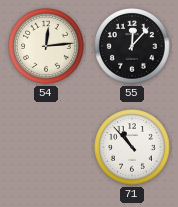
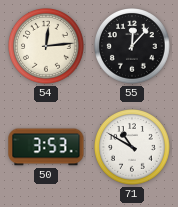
50: none -> 3:53
71: 10:53 -> 10:50
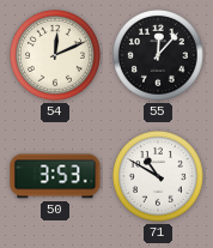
54: 12:14 -> 12:11
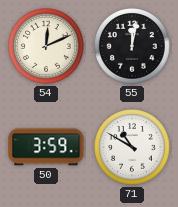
55: 12:07 -> 12:02
50: 3:53 -> 3:59
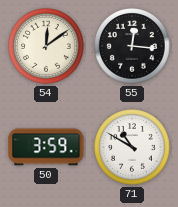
54: 12:11 -> 12:09
55: 12:02 -> 12:16
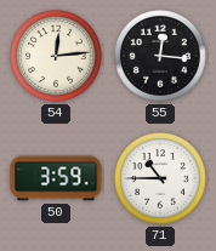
54: 12:09 -> 12:14
71: 10:50 -> 10:45
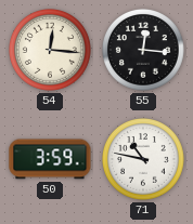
54: 12:14 -> 12:16
71: 10:45 -> 10:47
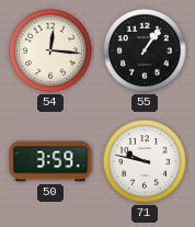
55: 12:16 -> 1:06
71: 10:47 -> 9:47
